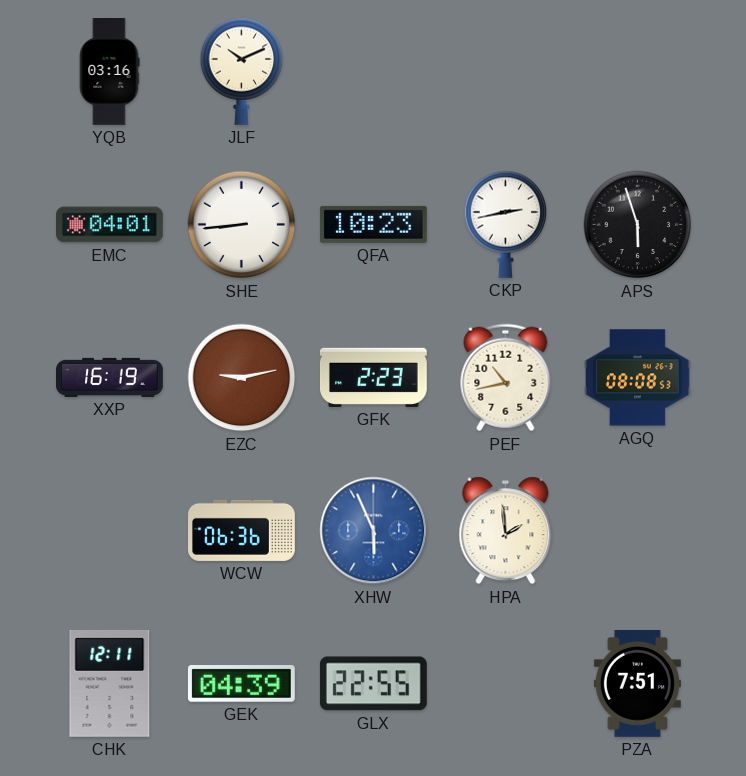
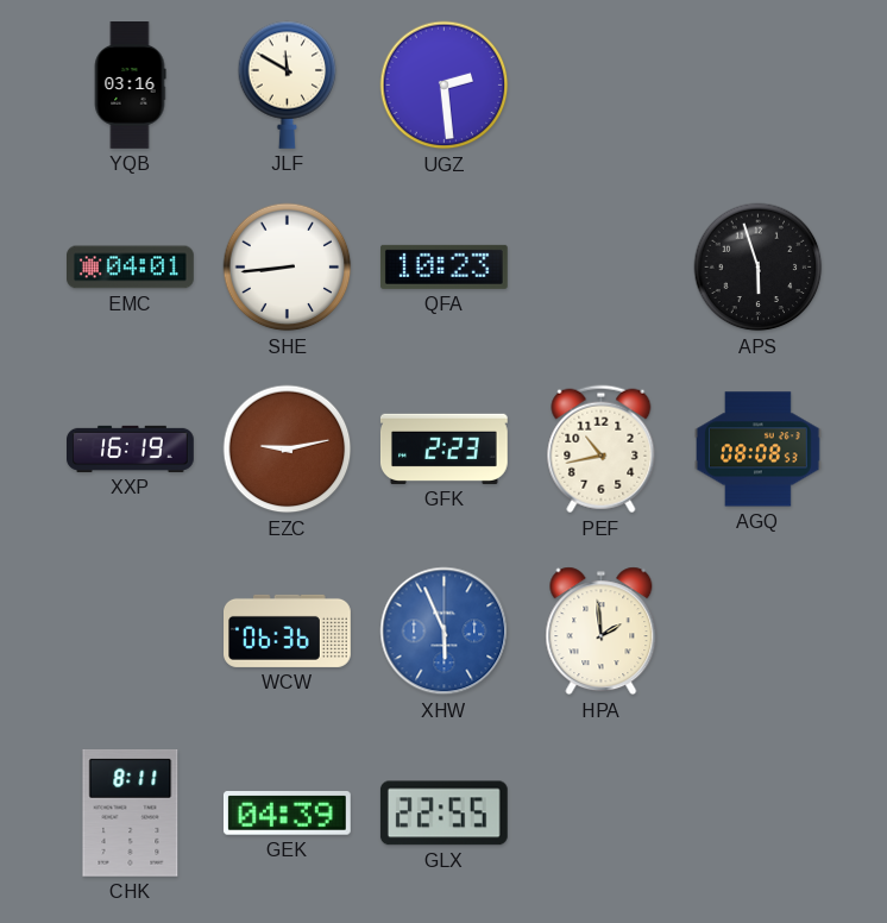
JLF: 10:11 -> 11:50
UGZ: none -> 2:29
CKP: 2:43 -> none
CHK: 12:11 -> 8:11
PZA: 7:51 -> none
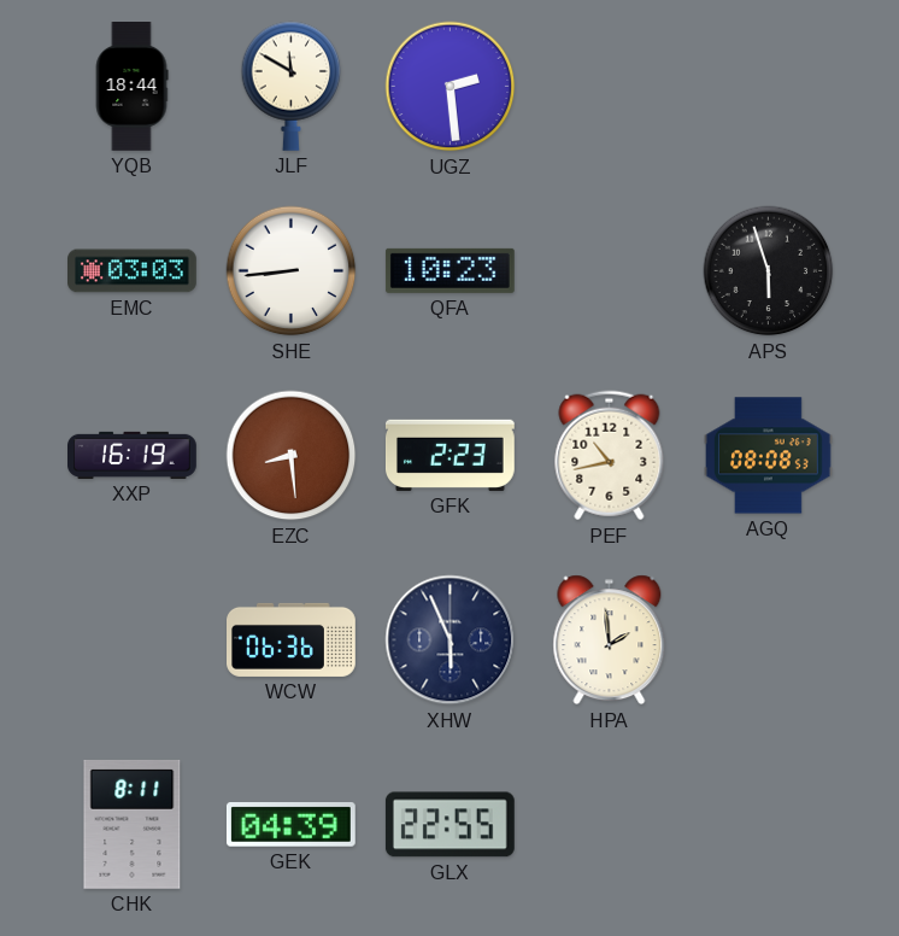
YQB: 03:16 -> 18:44
EMC: 04:01 -> 03:03
EZC: 9:13 -> 8:29
XHW dial: blue -> navy
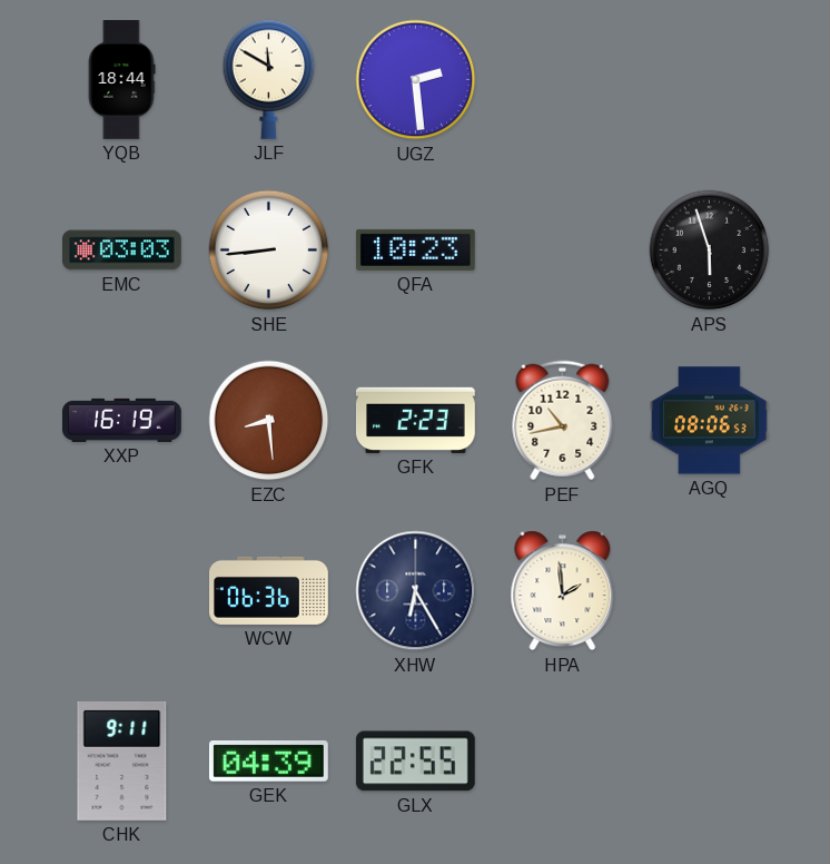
AGQ: 08:08 -> 08:06
XHW: 5:56 -> 6:25
CHK: 8:11 -> 9:11
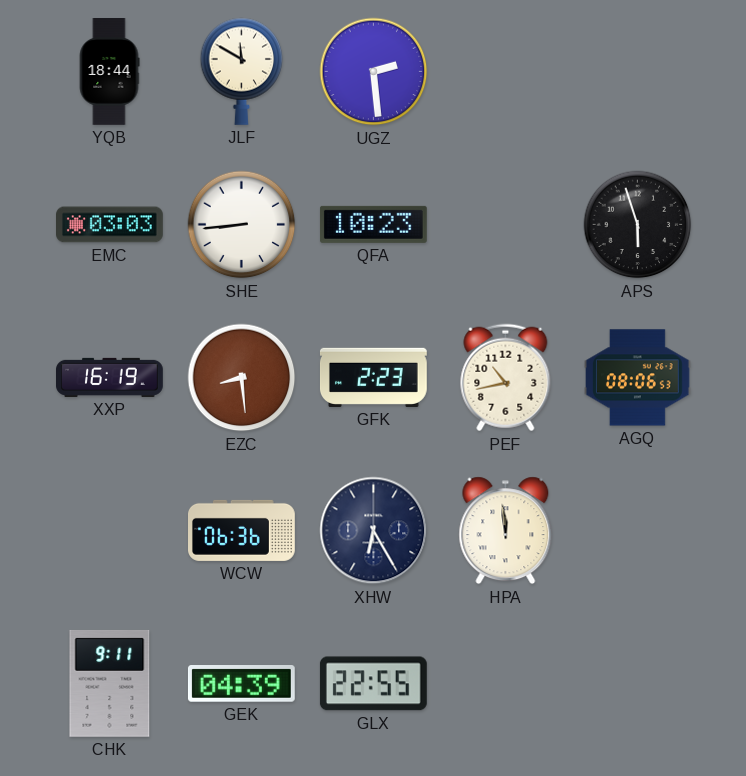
HPA: 1:59 -> 11:59
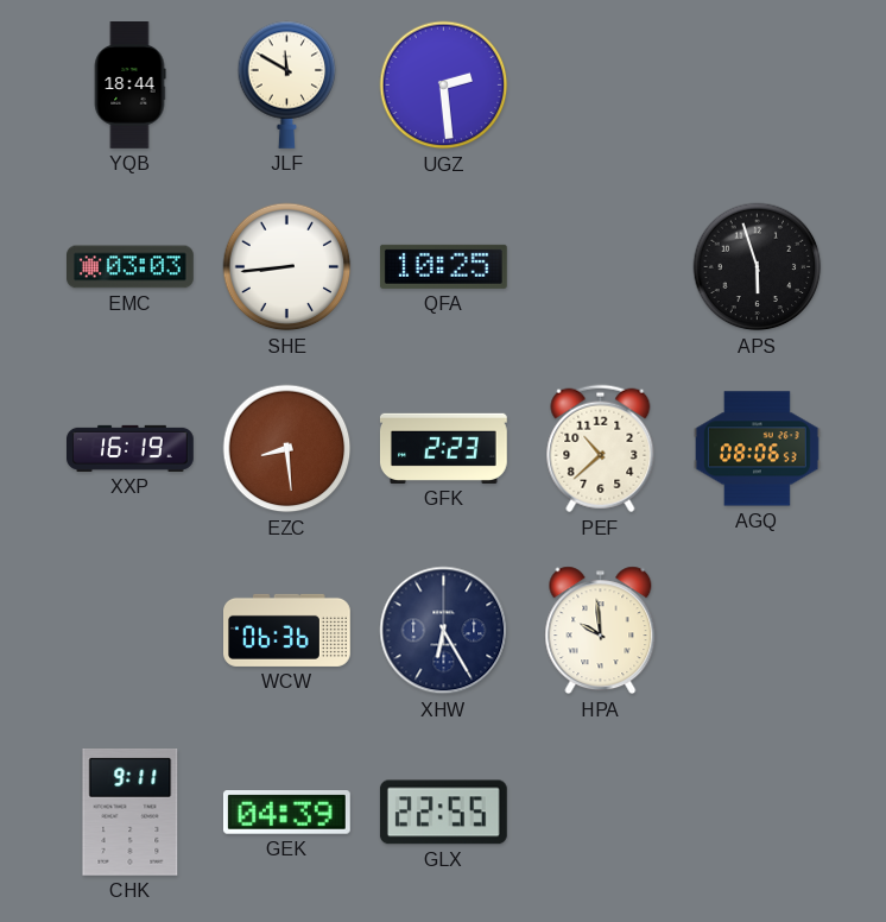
QFA: 10:23 -> 10:25
PEF: 10:43 -> 10:38
HPA: 11:59 -> 9:59
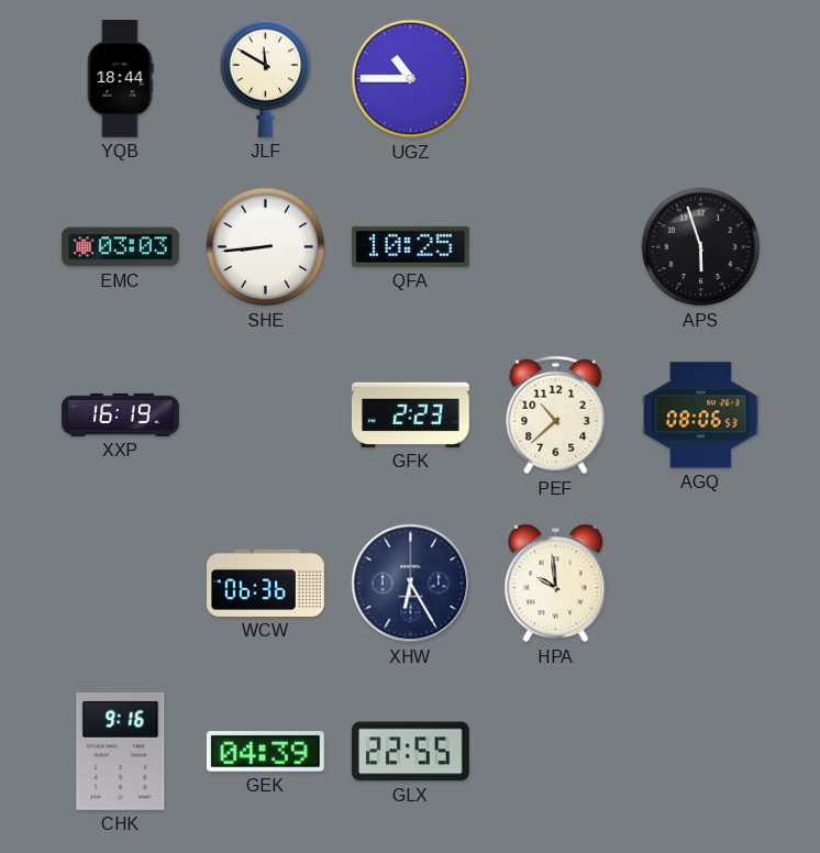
UGZ: 2:29 -> 10:45
EZC: 8:29 -> none
CHK: 9:11 -> 9:16
